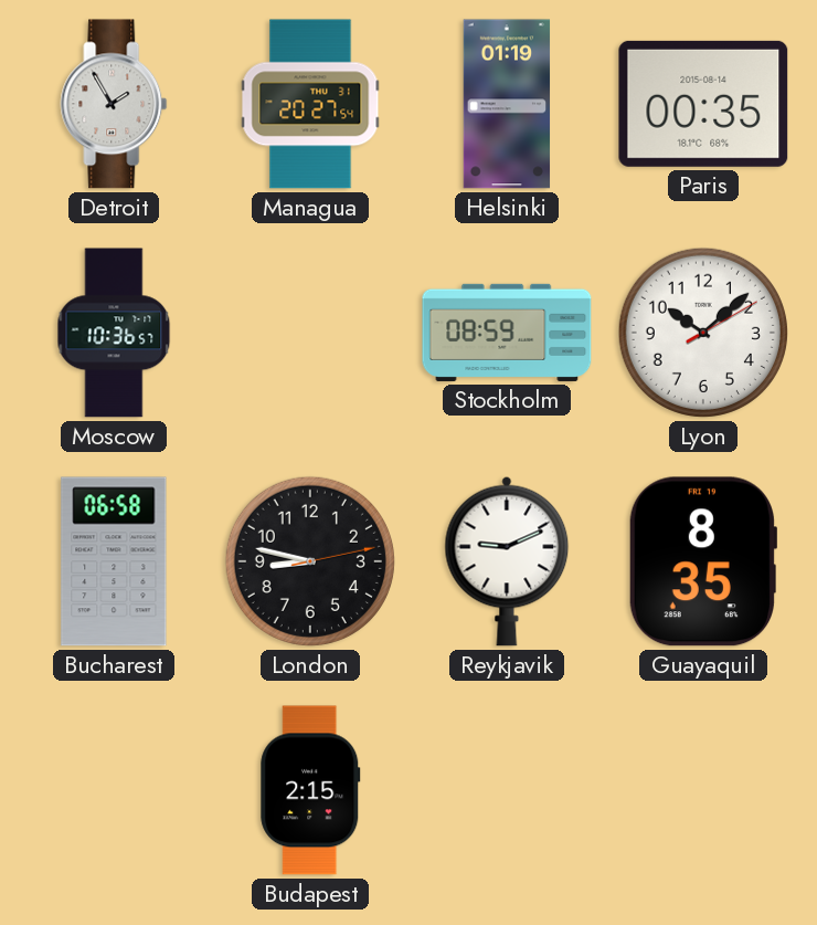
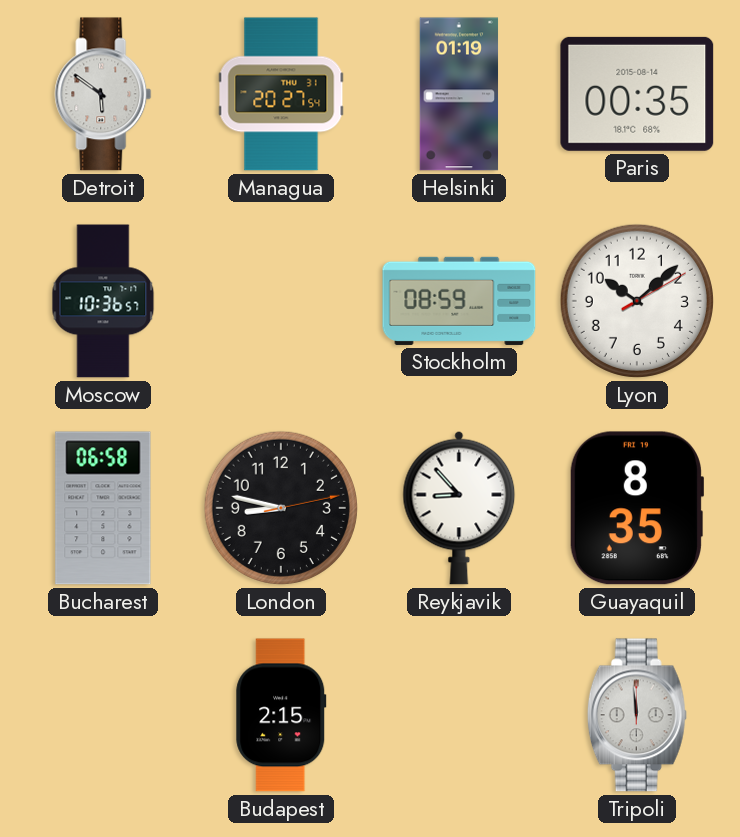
Detroit: 1:55 -> 5:51
Reykjavik: 9:11 -> 8:53
Tripoli: none -> 11:59
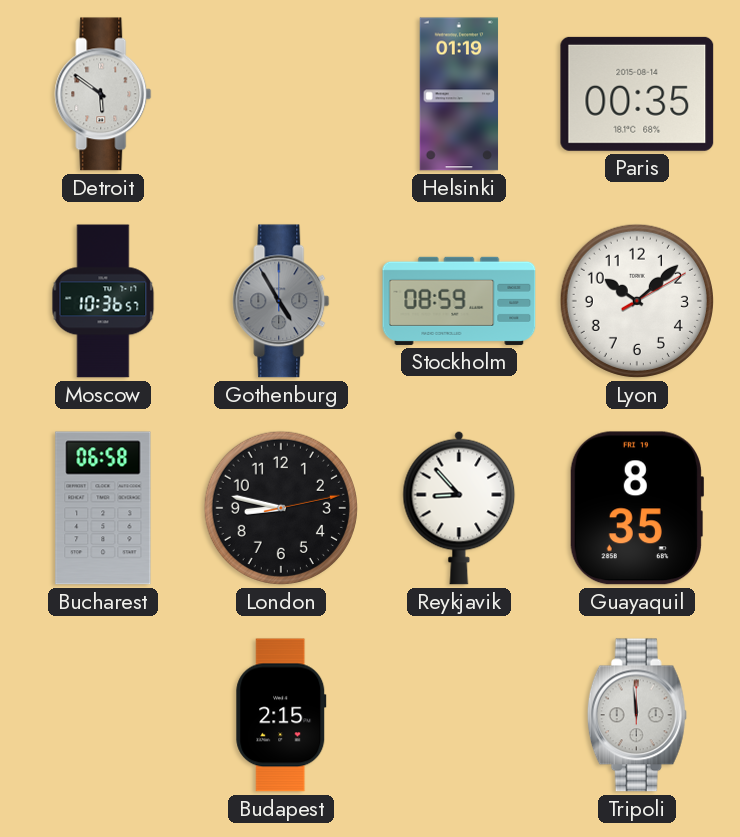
Managua: 20:27 -> none
Gothenburg: none -> 4:55
